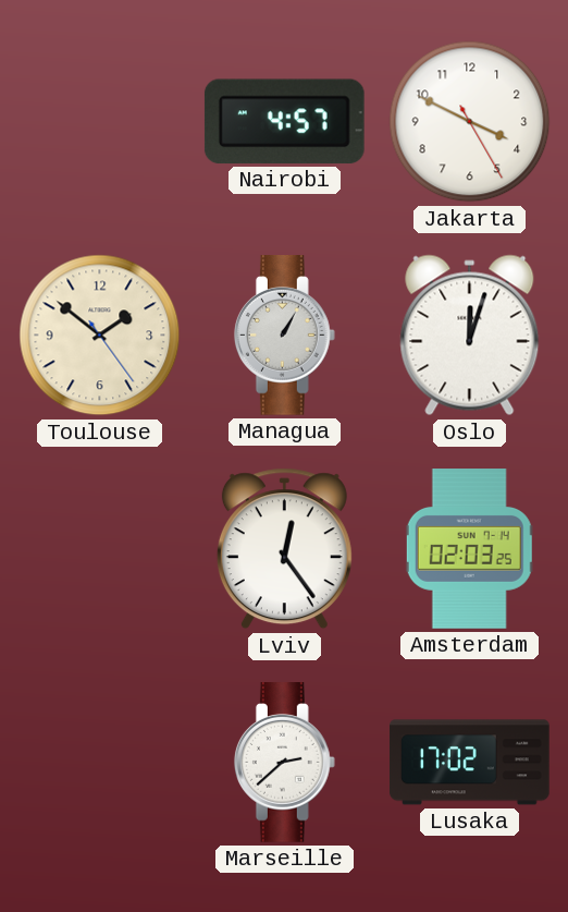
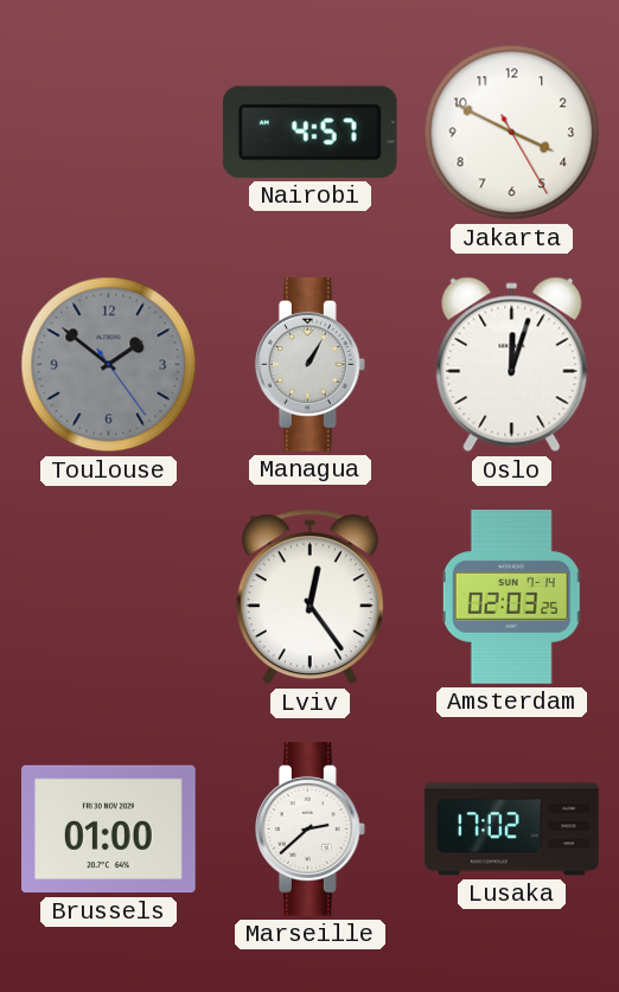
Toulouse dial: cream -> grey
Brussels: none -> 01:00
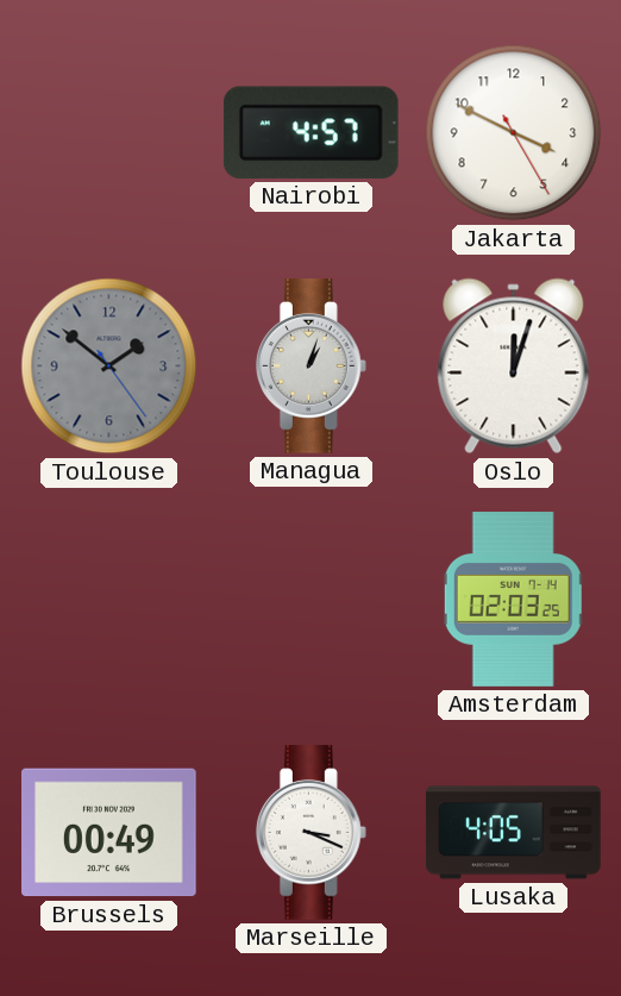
Managua: 1:05 -> 1:03
Lviv: 12:24 -> none
Brussels: 01:00 -> 00:49
Marseille: 2:38 -> 3:19
Lusaka: 17:02 -> 4:05
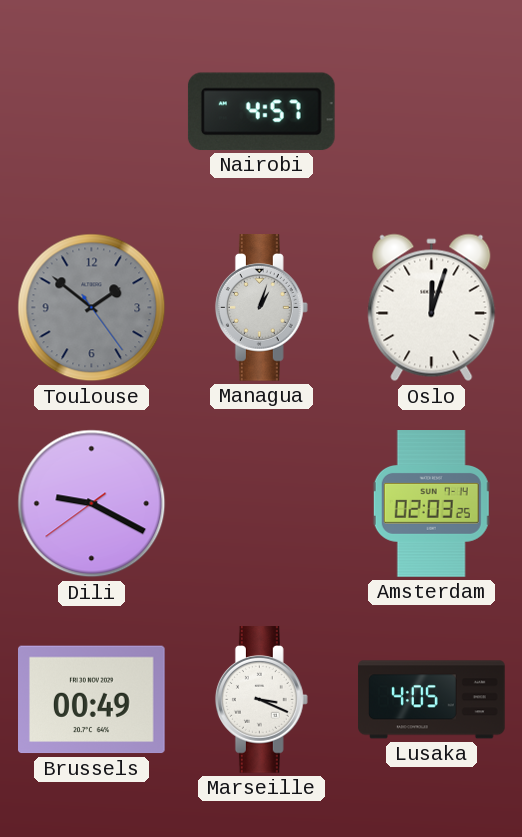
Jakarta: 3:49 -> none
Dili: none -> 9:19
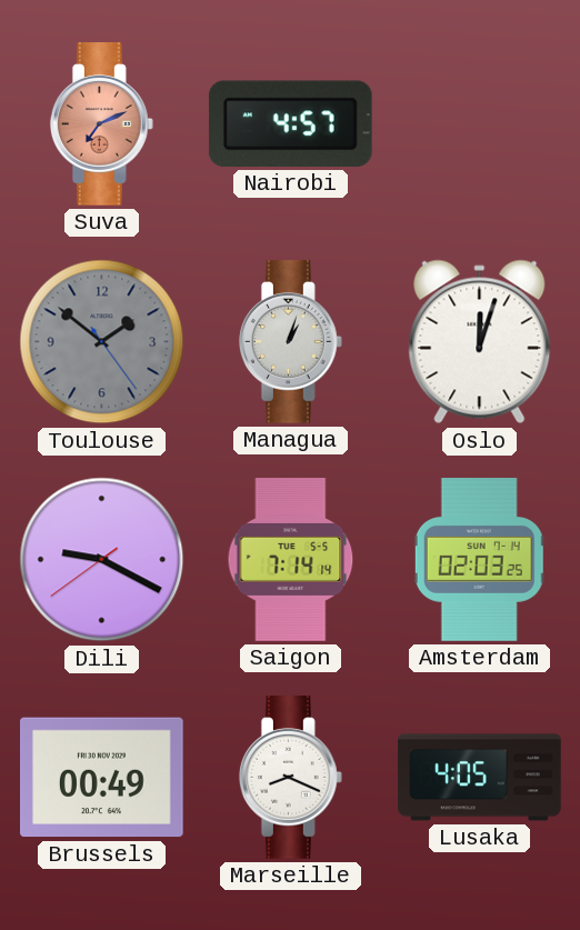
Suva: none -> 7:11
Saigon: none -> 7:14
Marseille: 3:19 -> 8:19
